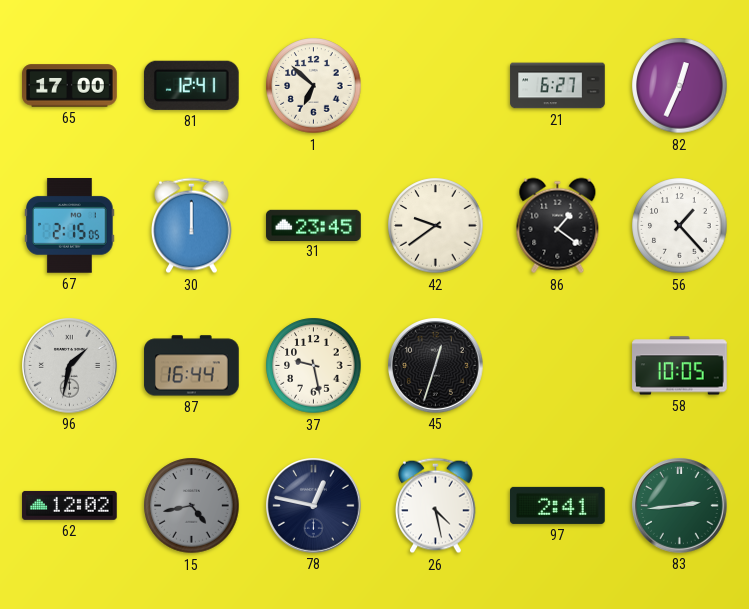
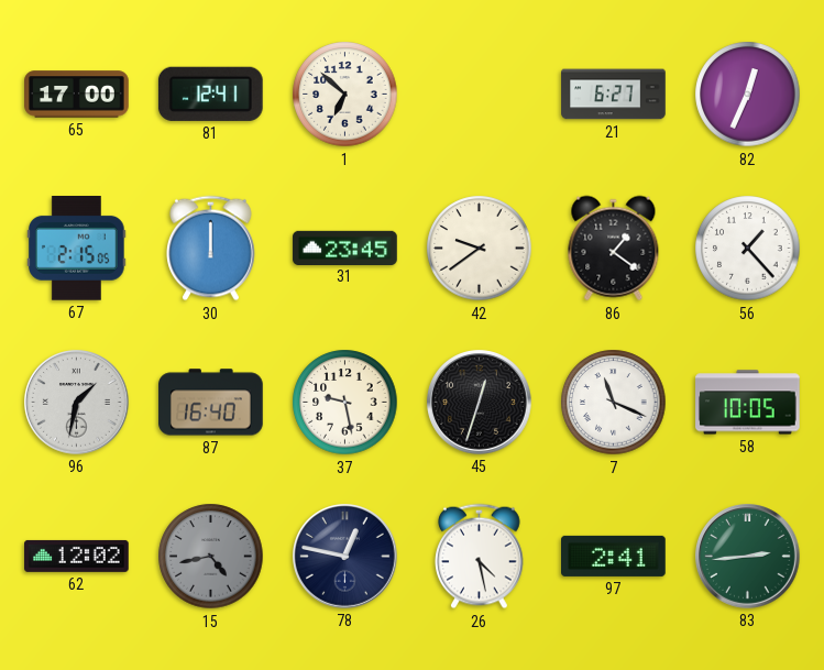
87: 16:44 -> 16:40
7: none -> 11:19
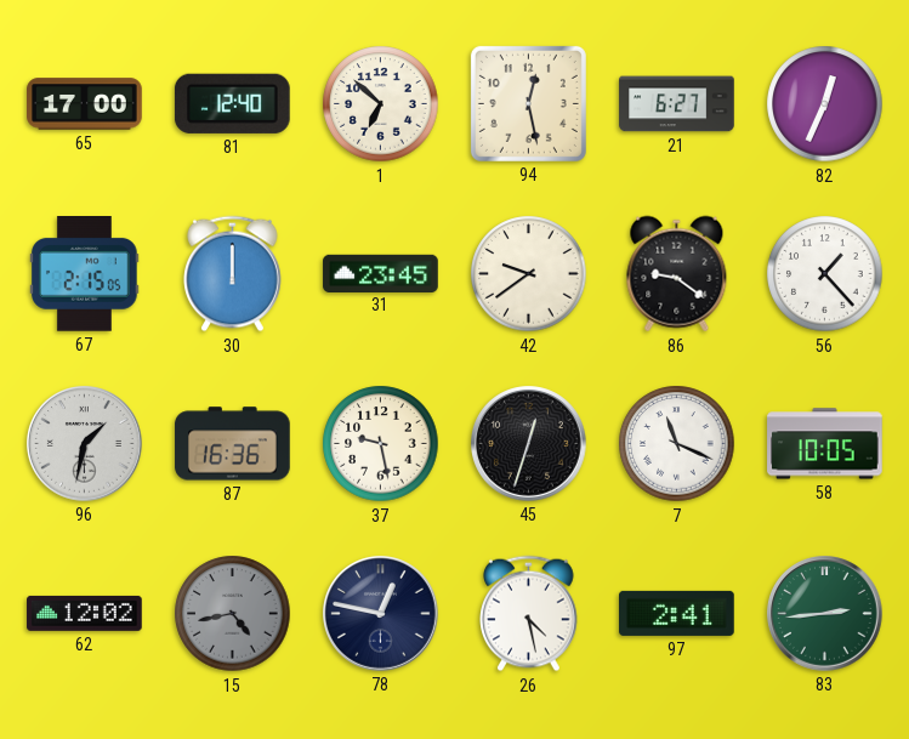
81: 12:41 -> 12:40
94: none -> 12:28
86: 1:21 -> 9:21
87: 16:40 -> 16:36
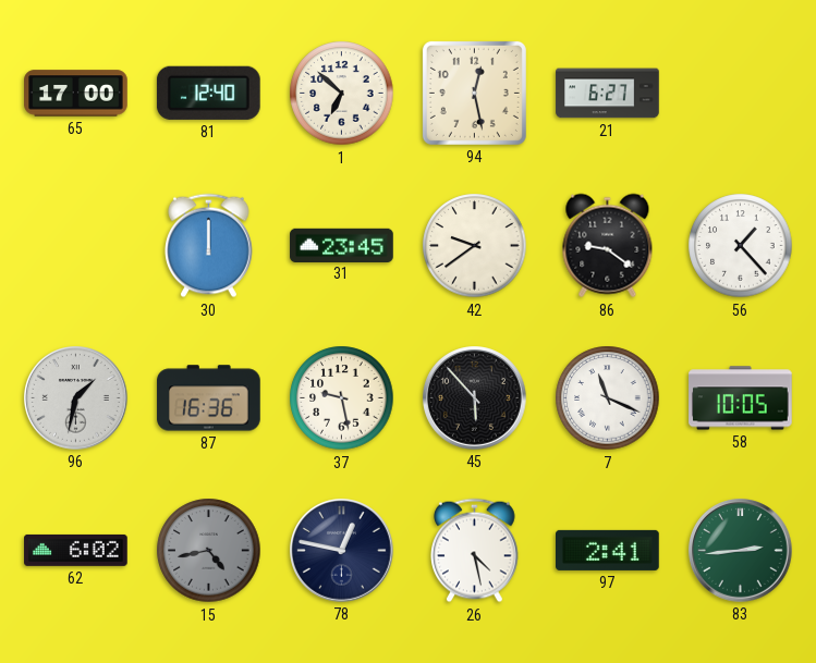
82: 12:34 -> none
67: 2:15 -> none
45: 12:33 -> 5:53
62: 12:02 -> 6:02
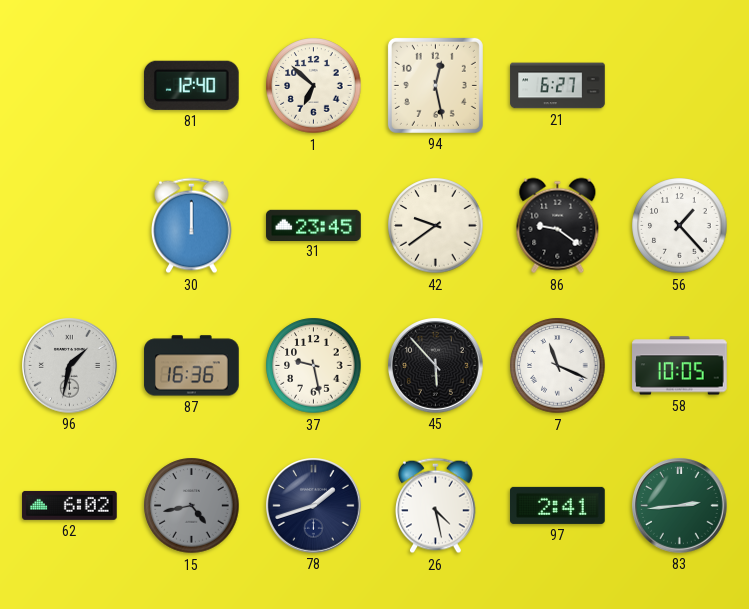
65: 17:00 -> none
78: 12:47 -> 1:42
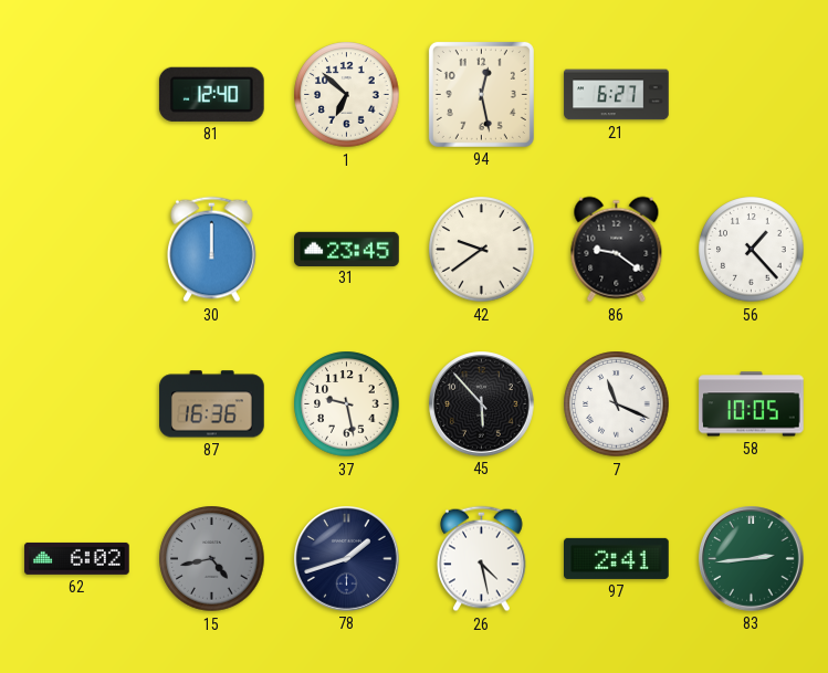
96: 1:32 -> none
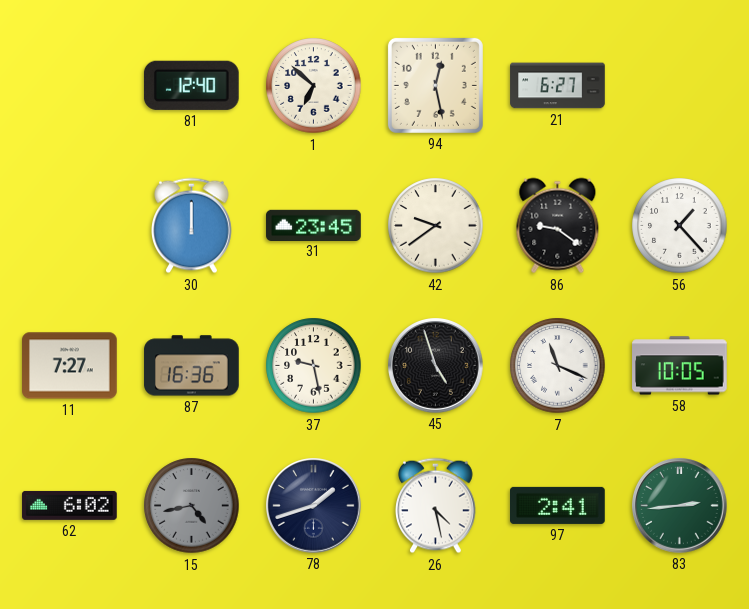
11: none -> 7:27
45: 5:53 -> 4:57
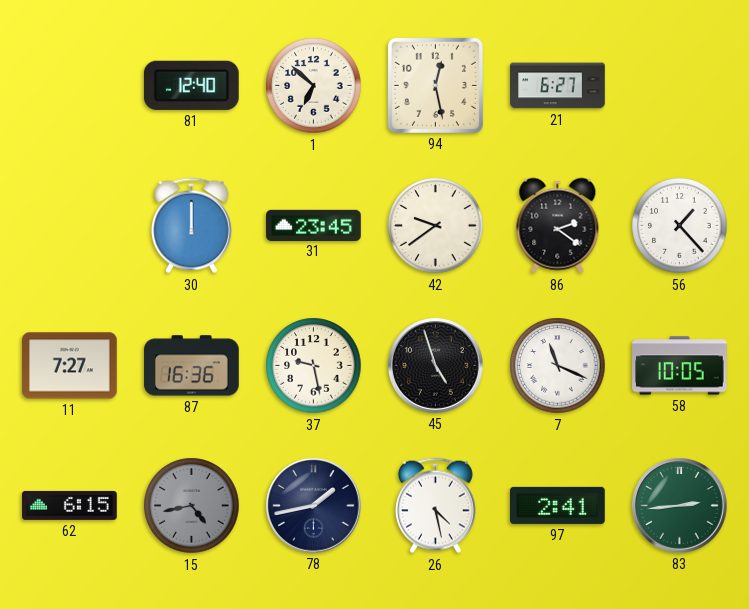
86: 9:21 -> 2:21
62: 6:02 -> 6:15
78: 1:42 -> 1:43
